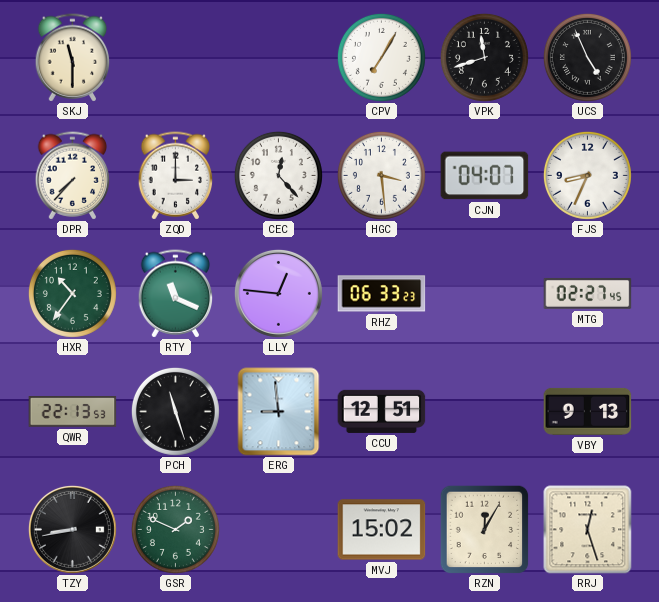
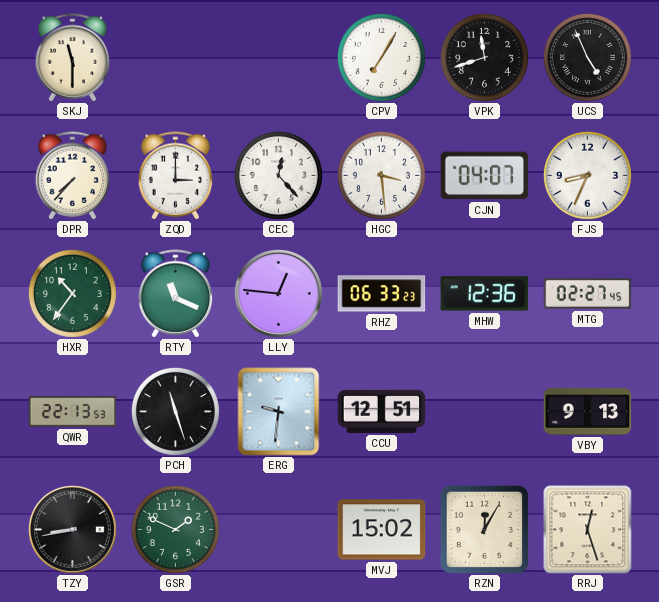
MHW: none -> 12:36
ERG: 8:59 -> 9:31
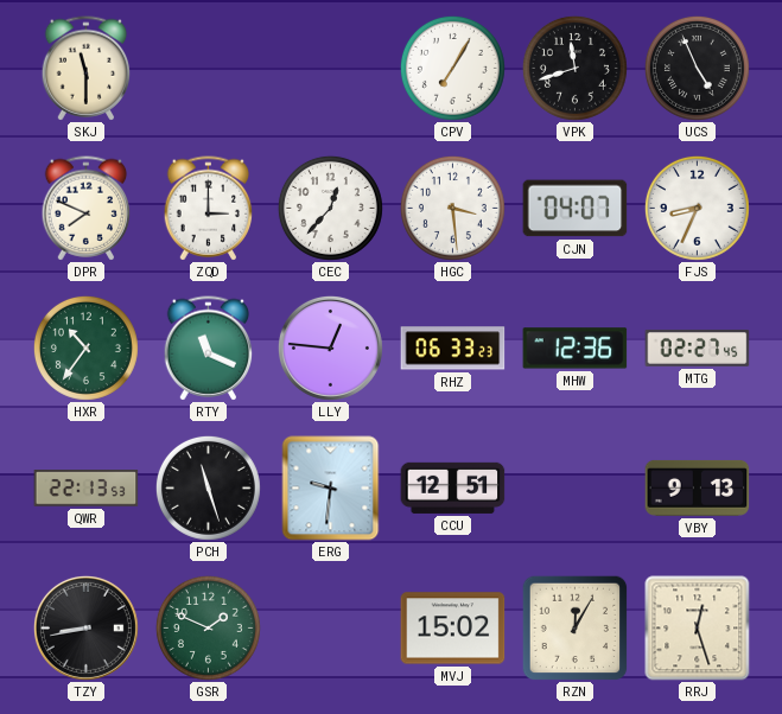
DPR: 7:37 -> 7:49
CEC: 12:23 -> 12:37
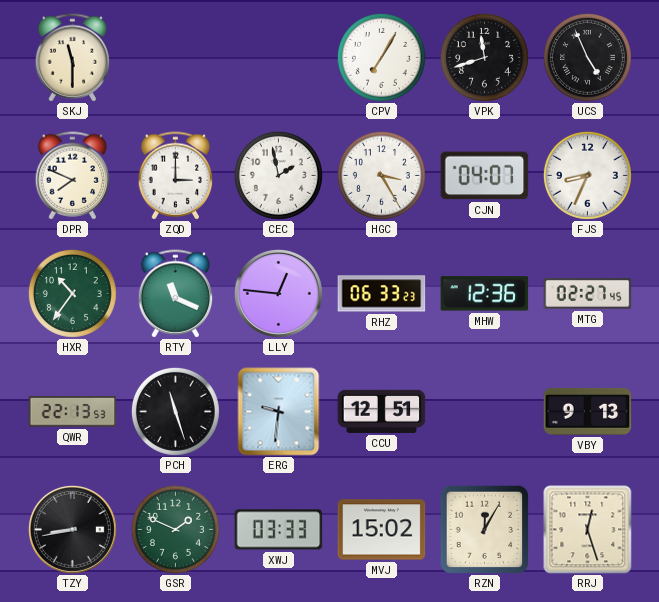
CEC: 12:37 -> 1:58
HGC: 3:29 -> 3:25
XWJ: none -> 03:33
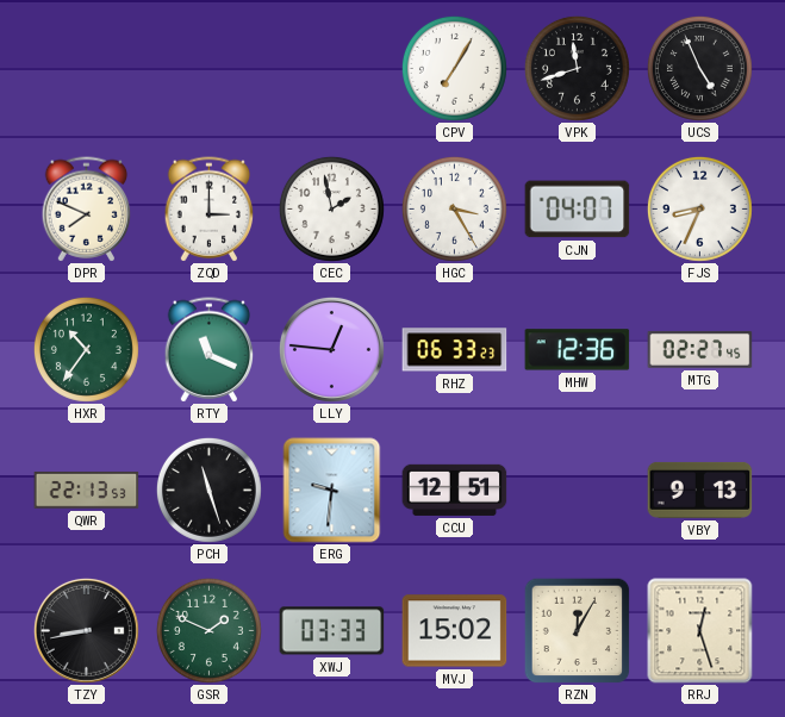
SKJ: 11:30 -> none
